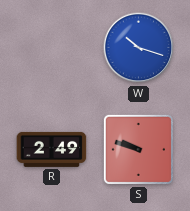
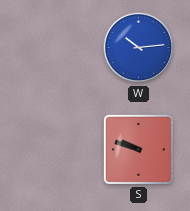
W: 10:18 -> 10:14
R: 2:49 -> none
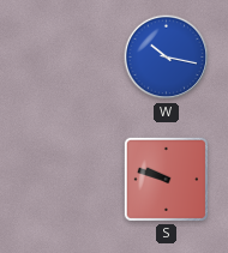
W: 10:14 -> 10:17
